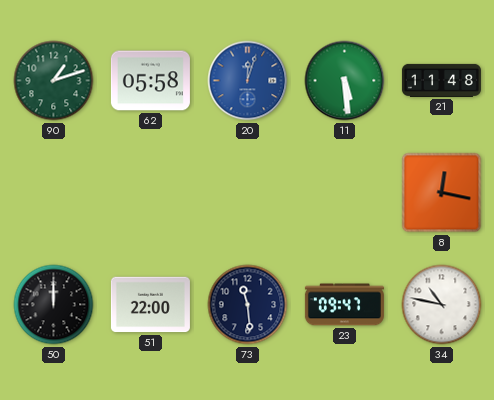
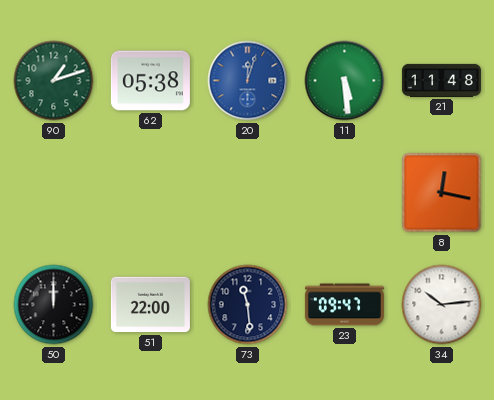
62: 05:58 -> 05:38
34: 10:47 -> 10:14
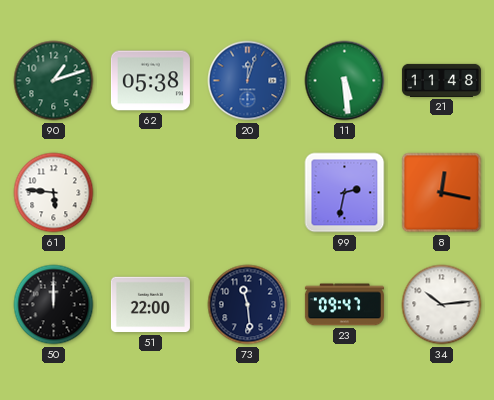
61: none -> 5:46
99: none -> 2:32
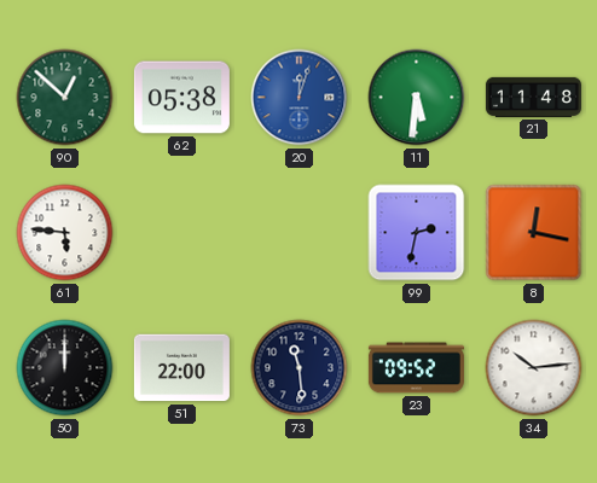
90: 1:12 -> 12:52
11: 5:29 -> 5:31
23: 09:47 -> 09:52
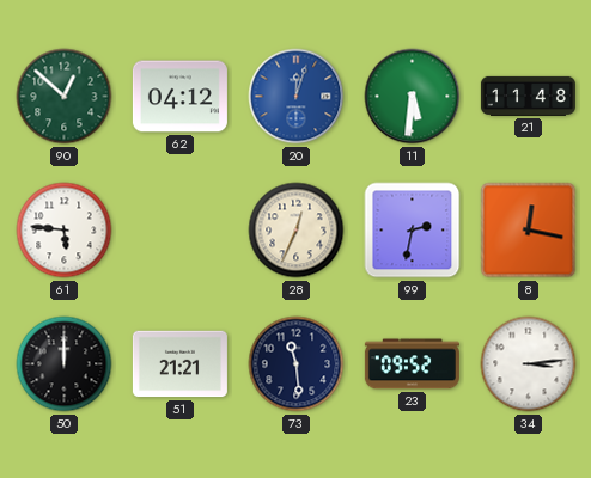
62: 05:38 -> 04:12
28: none -> 12:34
51: 22:00 -> 21:21
34: 10:14 -> 3:14
